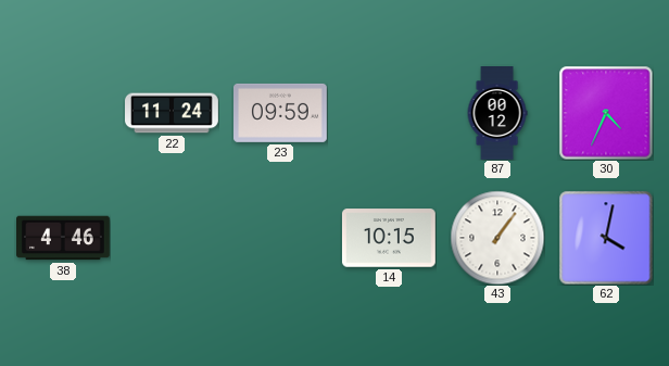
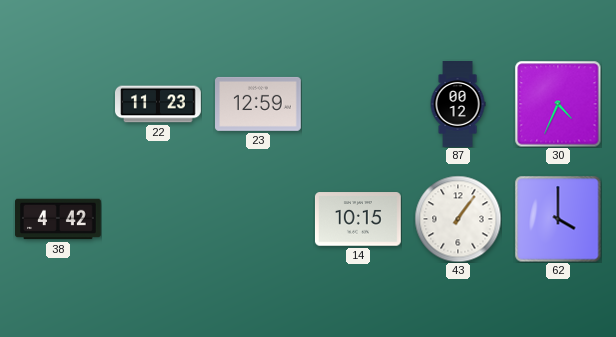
22: 11:24 -> 11:23
23: 09:59 -> 12:59
38: 4:46 -> 4:42
62: 4:02 -> 4:00
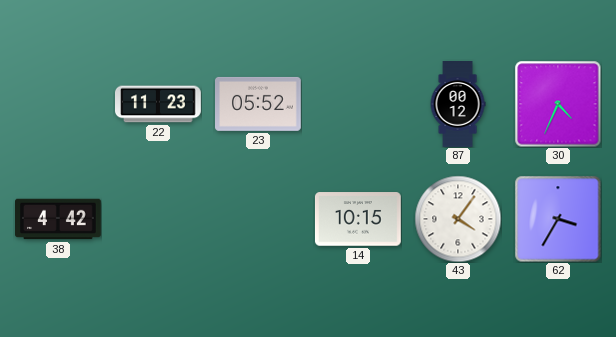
23: 12:59 -> 05:52
43: 1:06 -> 4:06
62: 4:00 -> 3:35
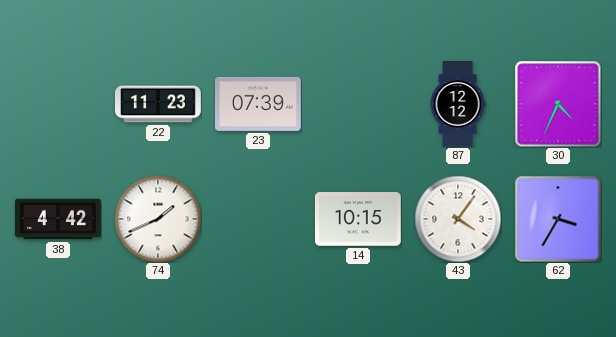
23: 05:52 -> 07:39
87: 00:12 -> 12:12
74: none -> 1:41
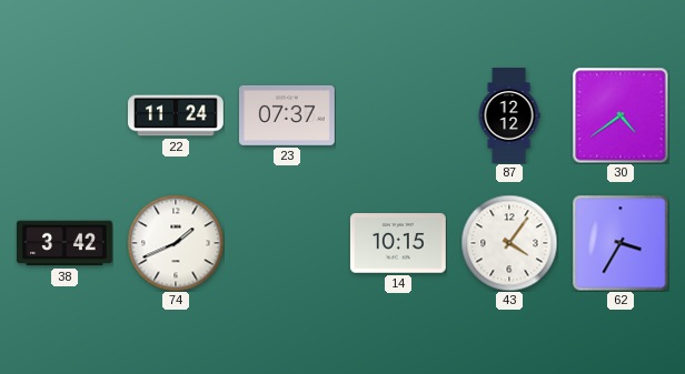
22: 11:23 -> 11:24
23: 07:39 -> 07:37
30: 4:34 -> 4:39
38: 4:42 -> 3:42
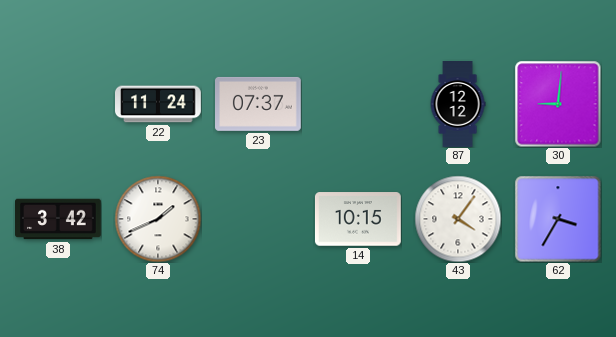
30: 4:39 -> 9:01
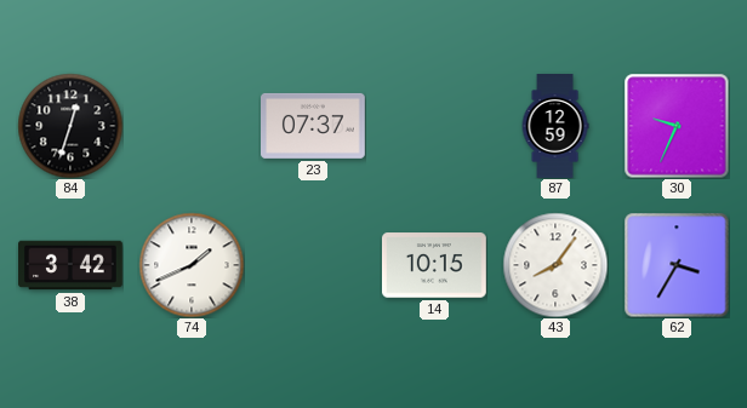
84: none -> 12:33
22: 11:24 -> none
87: 12:12 -> 12:59
30: 9:01 -> 9:34
43: 4:06 -> 8:06
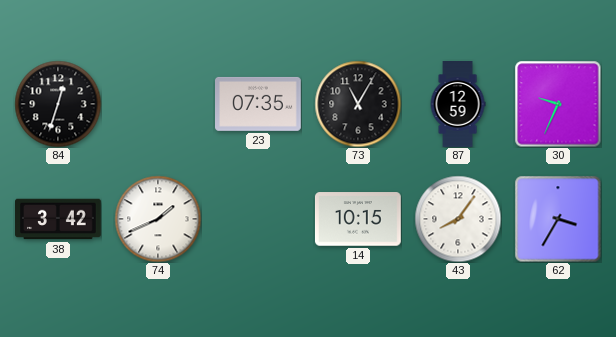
23: 07:37 -> 07:35
73: none -> 11:05
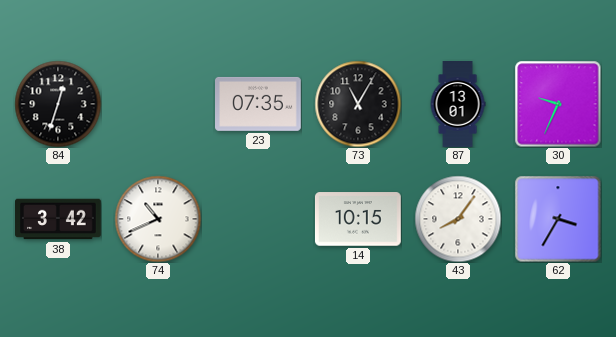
87: 12:59 -> 13:01
74: 1:41 -> 10:41
